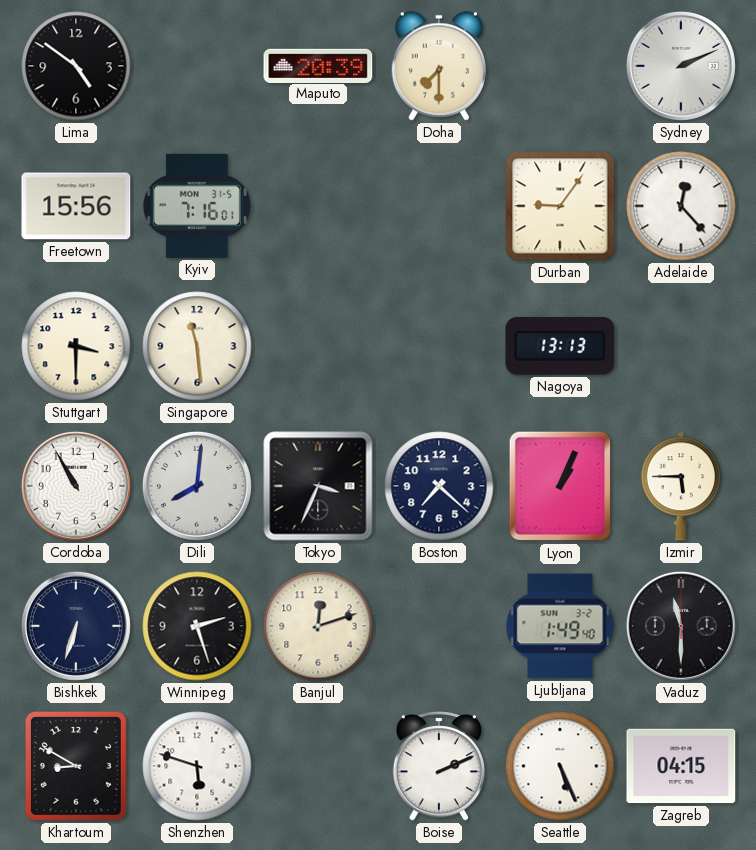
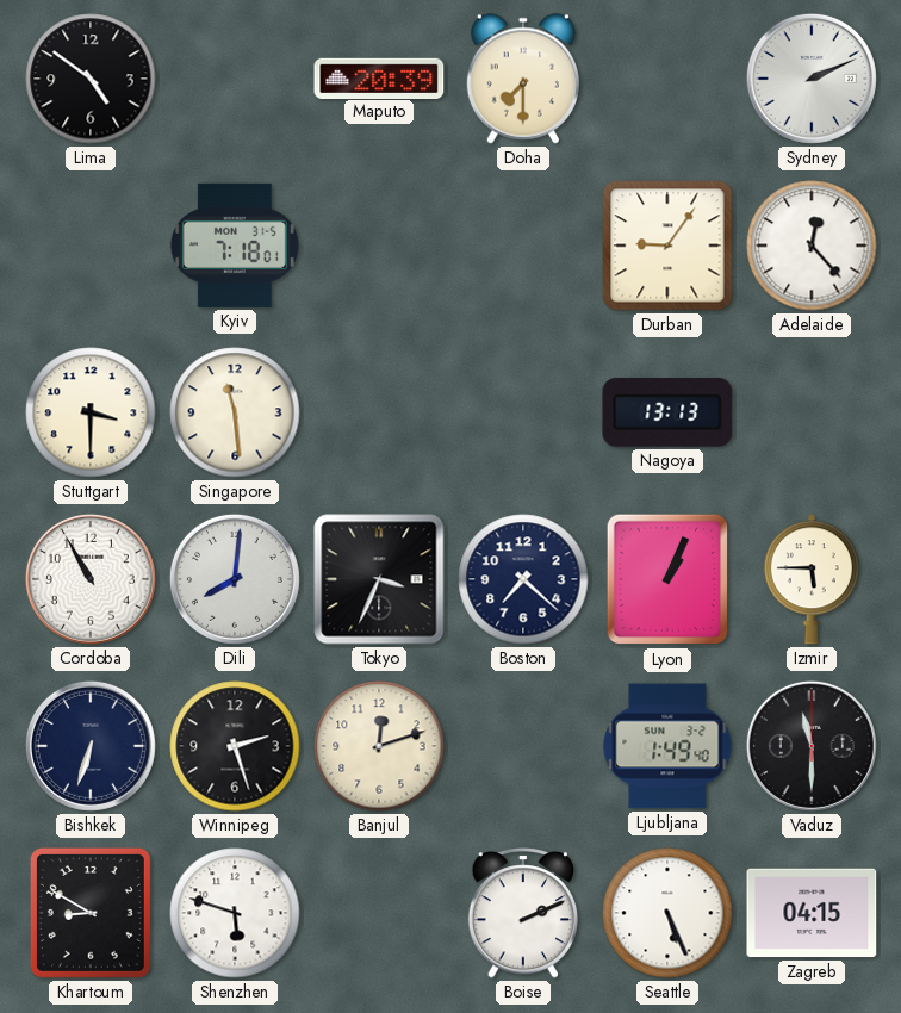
Freetown: 15:56 -> none
Kyiv: 7:16 -> 7:18
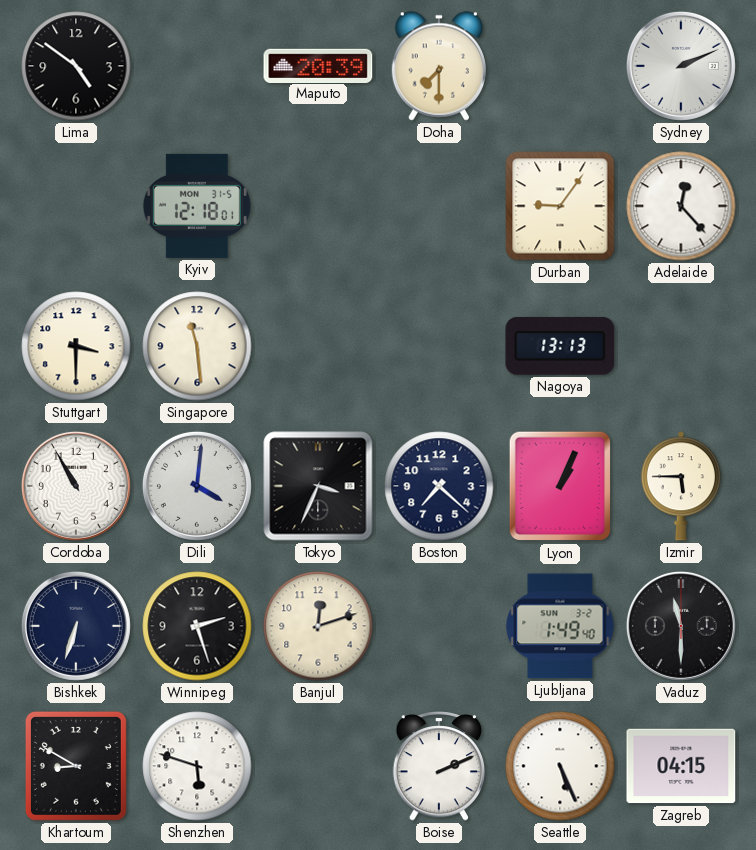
Kyiv: 7:18 -> 12:18
Dili: 8:01 -> 4:01
